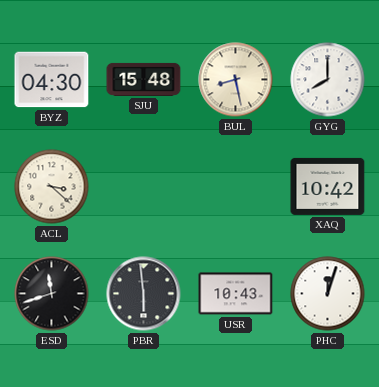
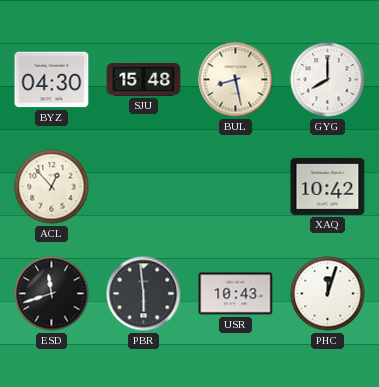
ACL: 3:22 -> 12:53
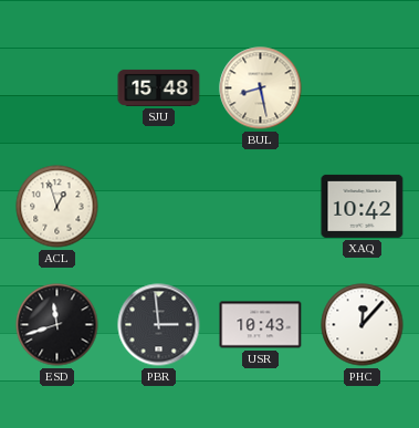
BYZ: 04:30 -> none
GYG: 8:00 -> none
ACL: 12:53 -> 12:57
PBR: 5:59 -> 2:59
PHC: 12:03 -> 12:07
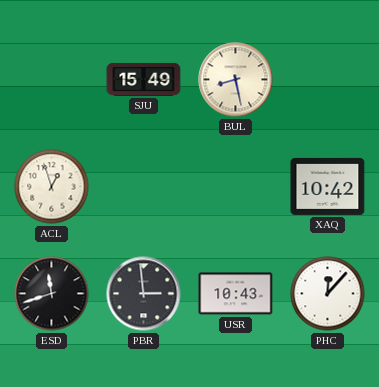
SJU: 15:48 -> 15:49
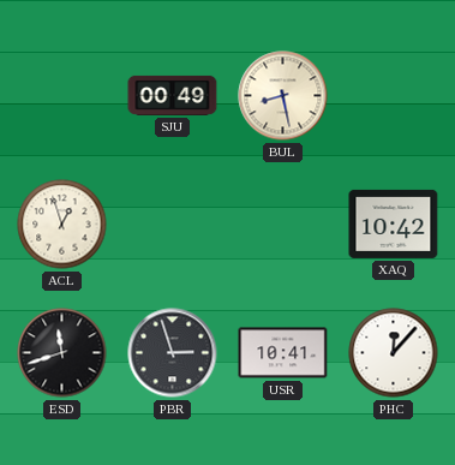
SJU: 15:49 -> 00:49
PBR: 2:59 -> 2:57
USR: 10:43 -> 10:41
